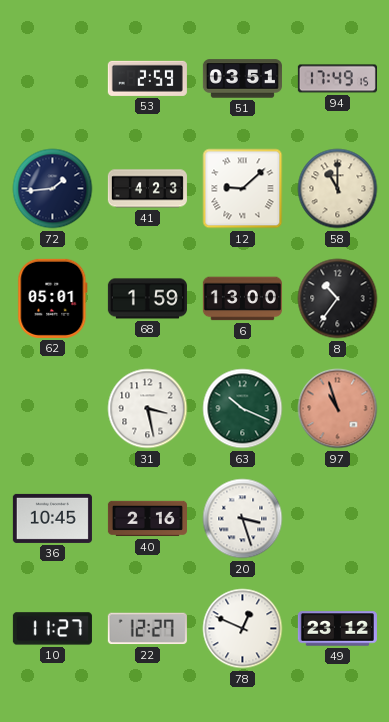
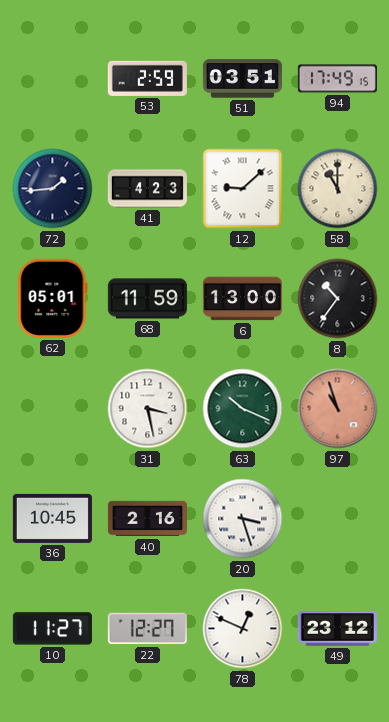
68: 1:59 -> 11:59
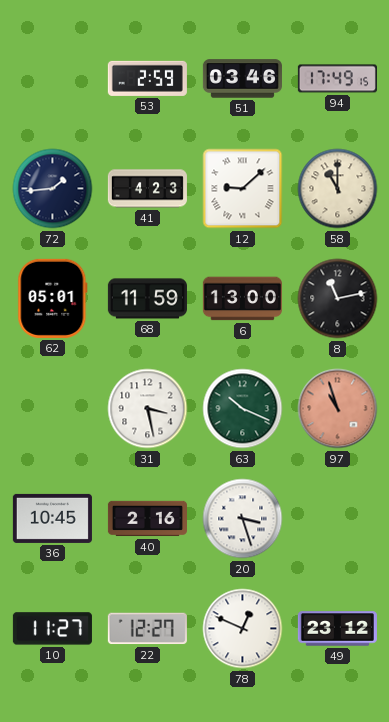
51: 03:51 -> 03:46
8: 10:36 -> 11:13
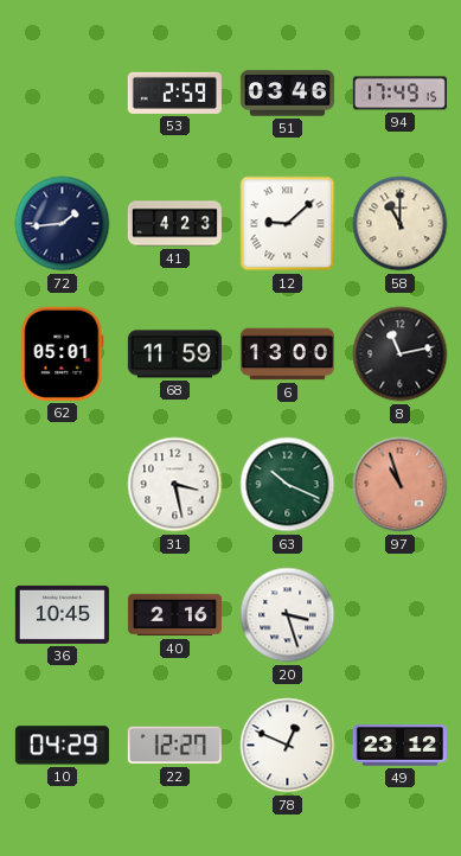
10: 11:27 -> 04:29
